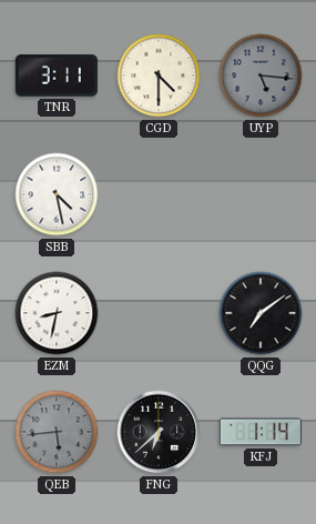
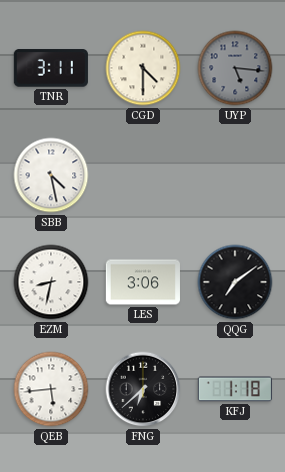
LES: none -> 3:06
QEB dial: grey -> white
KFJ: 1:14 -> 1:18
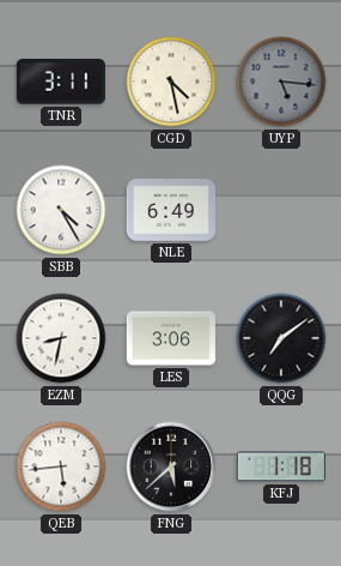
CGD: 4:30 -> 4:28
SBB: 4:28 -> 4:25
NLE: none -> 6:49
FNG: 6:38 -> 5:38
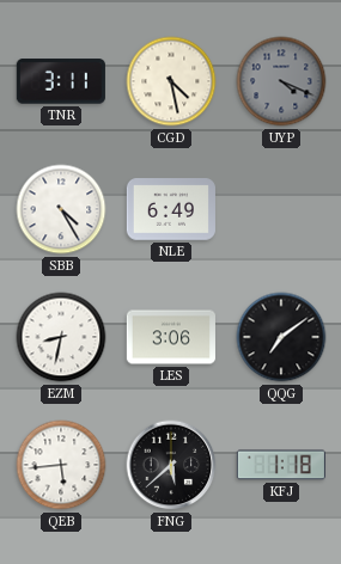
UYP: 5:16 -> 4:19
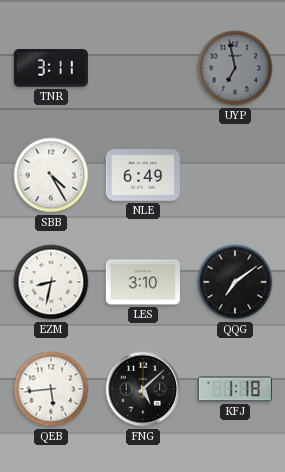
CGD: 4:28 -> none
UYP: 4:19 -> 6:58
LES: 3:06 -> 3:10
FNG: 5:38 -> 5:08
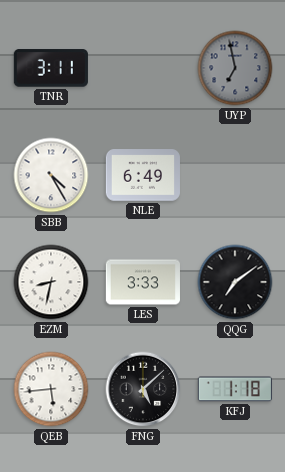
LES: 3:10 -> 3:33
